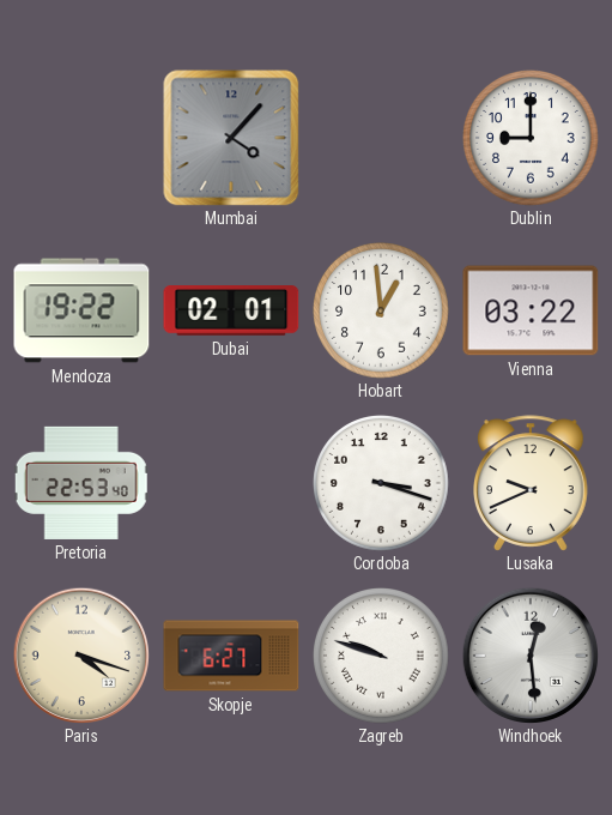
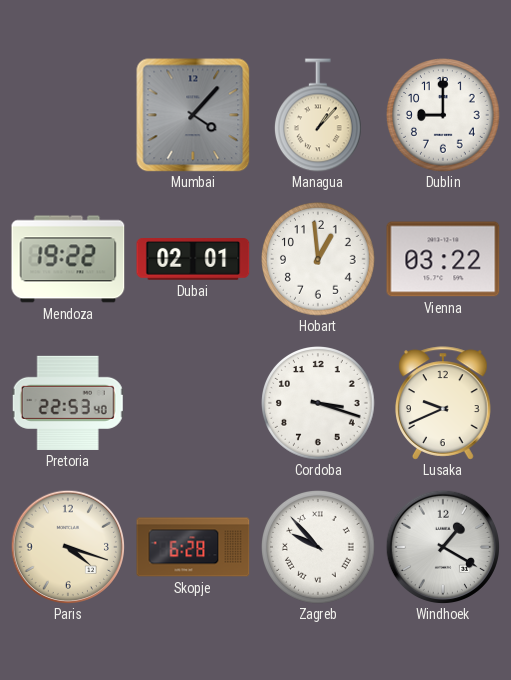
Managua: none -> 1:07
Skopje: 6:27 -> 6:28
Zagreb: 9:48 -> 9:53
Windhoek: 12:29 -> 1:20
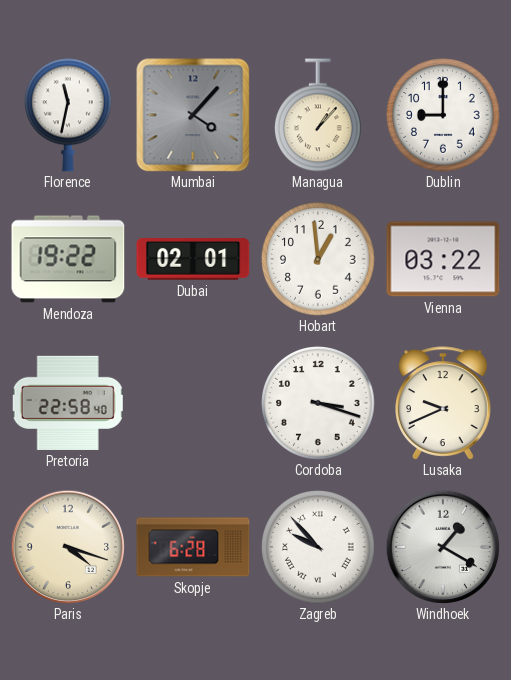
Florence: none -> 11:32
Pretoria: 22:53 -> 22:58
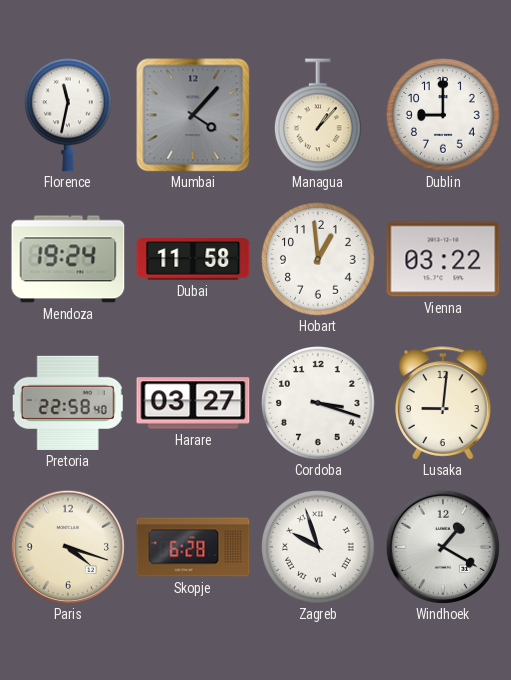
Mendoza: 19:22 -> 19:24
Dubai: 02:01 -> 11:58
Harare: none -> 03:27
Lusaka: 9:41 -> 9:01
Zagreb: 9:53 -> 9:57
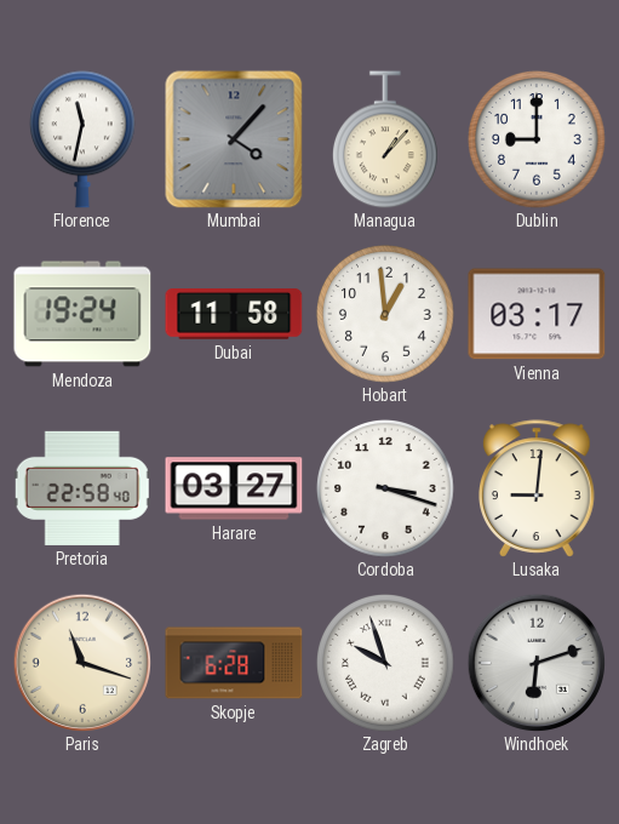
Vienna: 03:22 -> 03:17
Paris: 4:18 -> 11:18
Windhoek: 1:20 -> 6:12
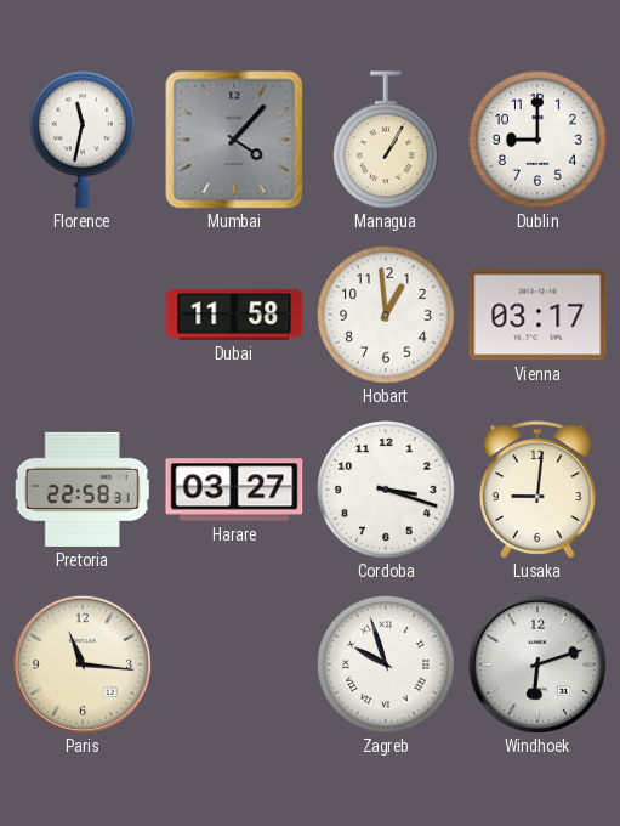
Managua: 1:07 -> 1:05
Mendoza: 19:24 -> none
Pretoria: 22:58:40 -> 22:58:31
Paris: 11:18 -> 11:16
Skopje: 6:28 -> none
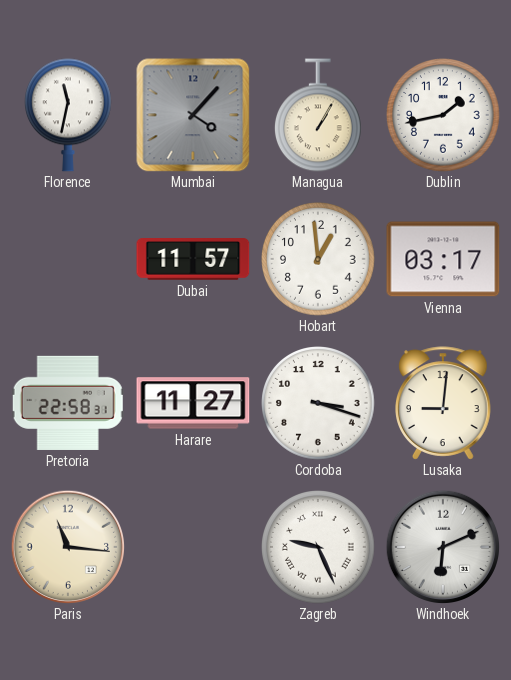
Dublin: 9:00 -> 1:43
Dubai: 11:58 -> 11:57
Harare: 03:27 -> 11:27
Zagreb: 9:57 -> 9:26
Windhoek: 6:12 -> 6:11
